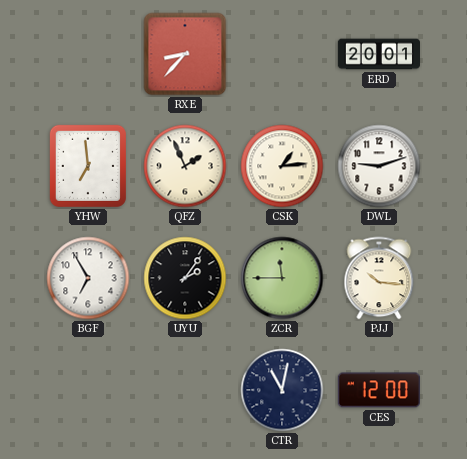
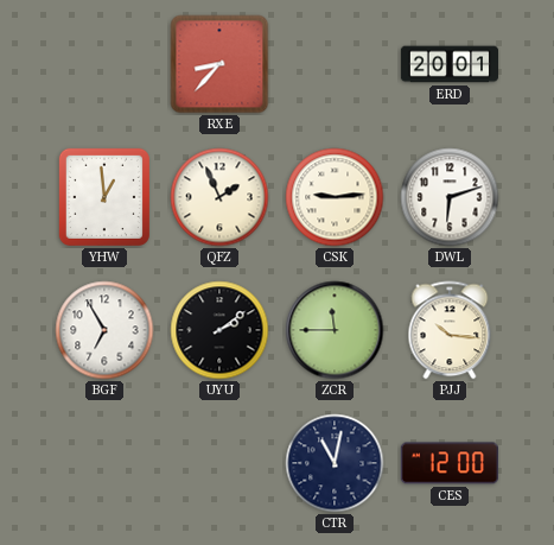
YHW: 6:59 -> 12:59
CSK: 1:14 -> 9:14
DWL: 9:12 -> 6:12
UYU: 2:06 -> 2:09
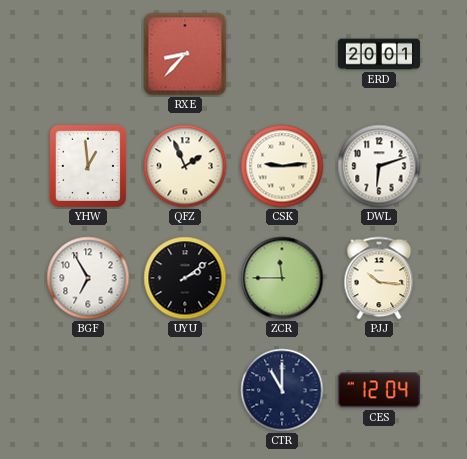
CTR: 11:02 -> 11:00
CES: 12:00 -> 12:04
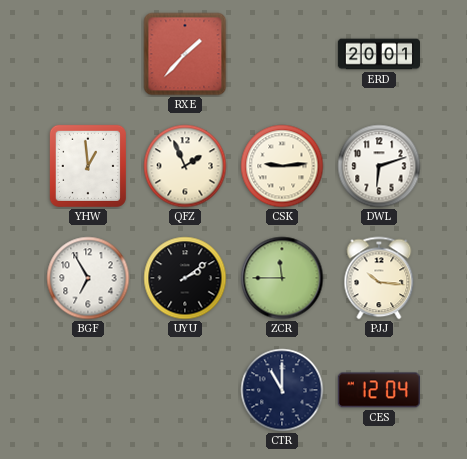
RXE: 8:37 -> 1:37
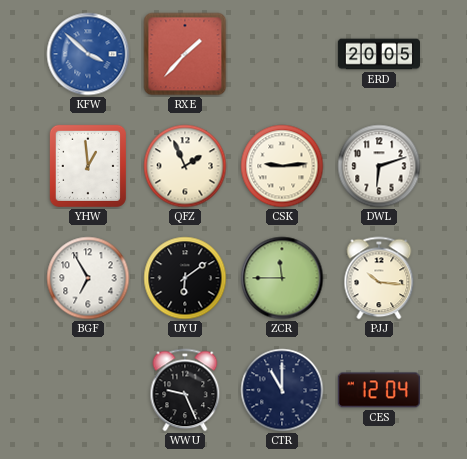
KFW: none -> 3:52
ERD: 20:01 -> 20:05
UYU: 2:09 -> 6:09
WWU: none -> 9:26
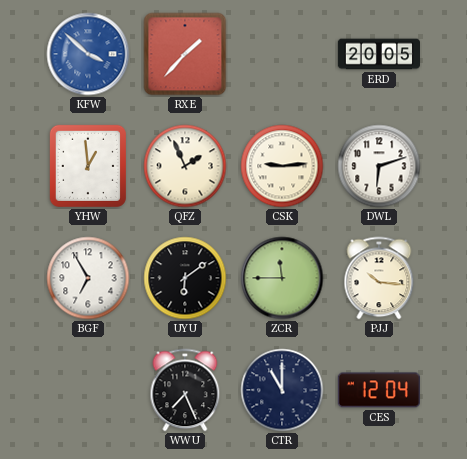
WWU: 9:26 -> 7:26
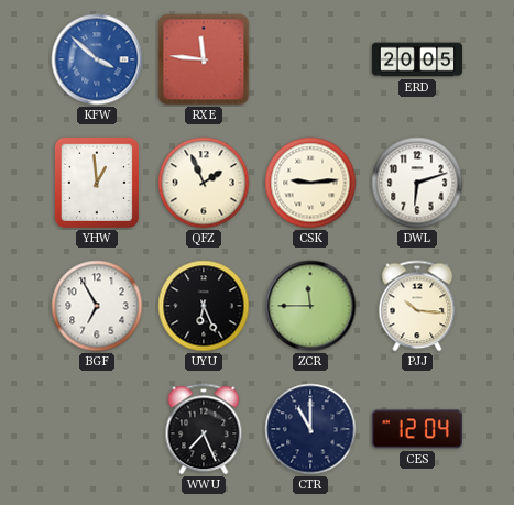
RXE: 1:37 -> 11:46
UYU: 6:09 -> 6:26
